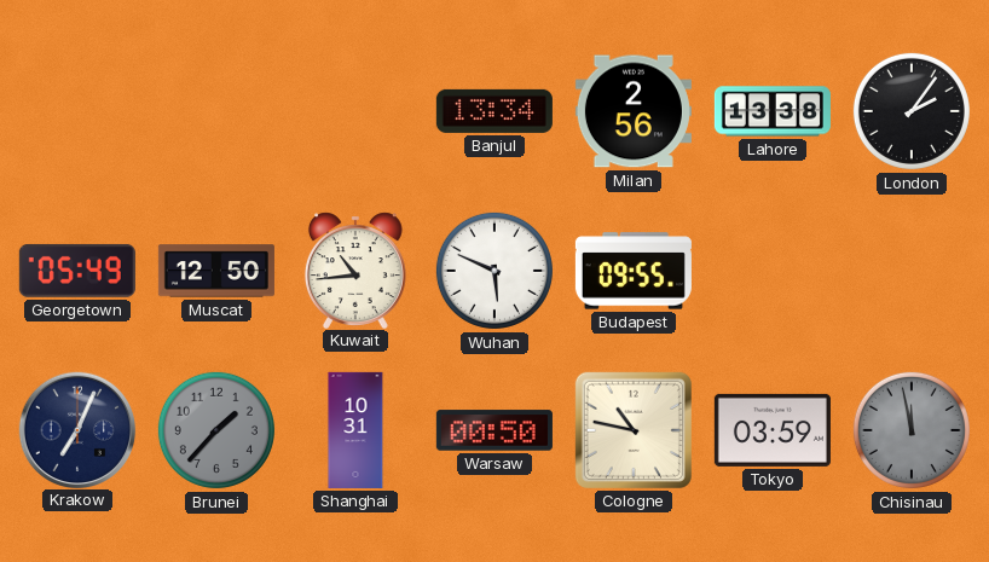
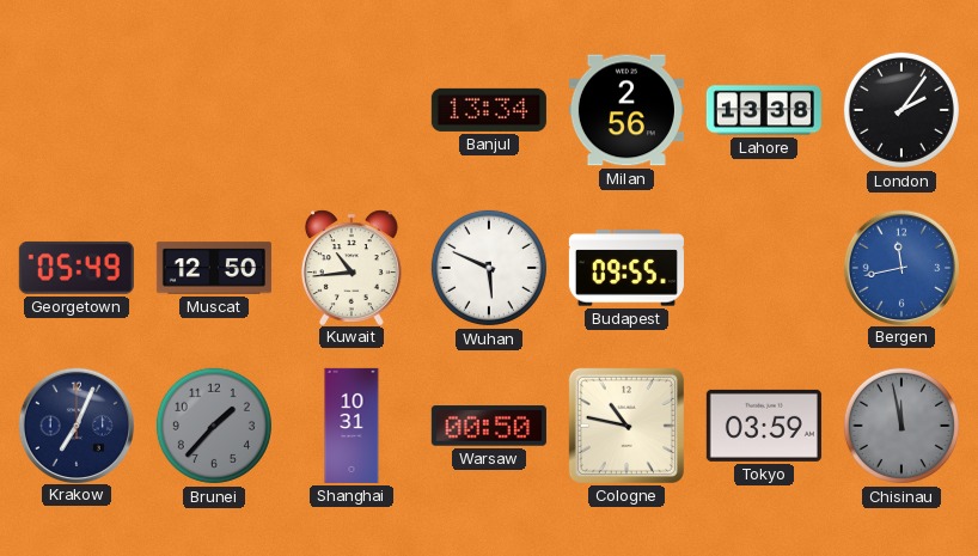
Bergen: none -> 11:43
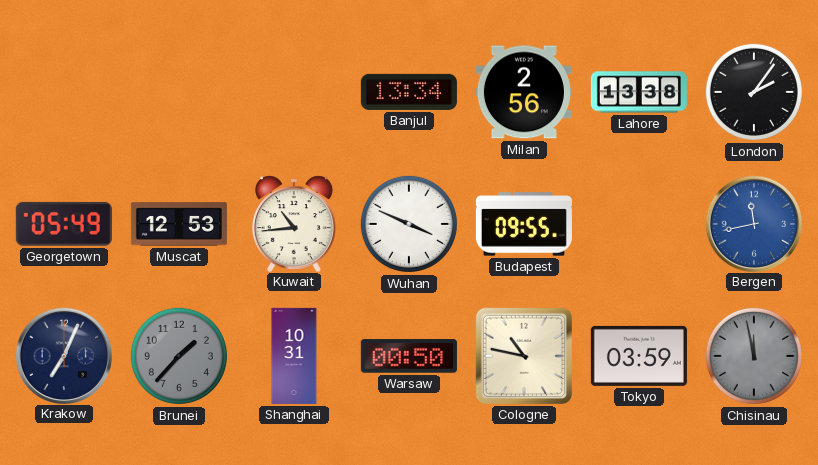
Muscat: 12:50 -> 12:53
Wuhan: 5:49 -> 3:49
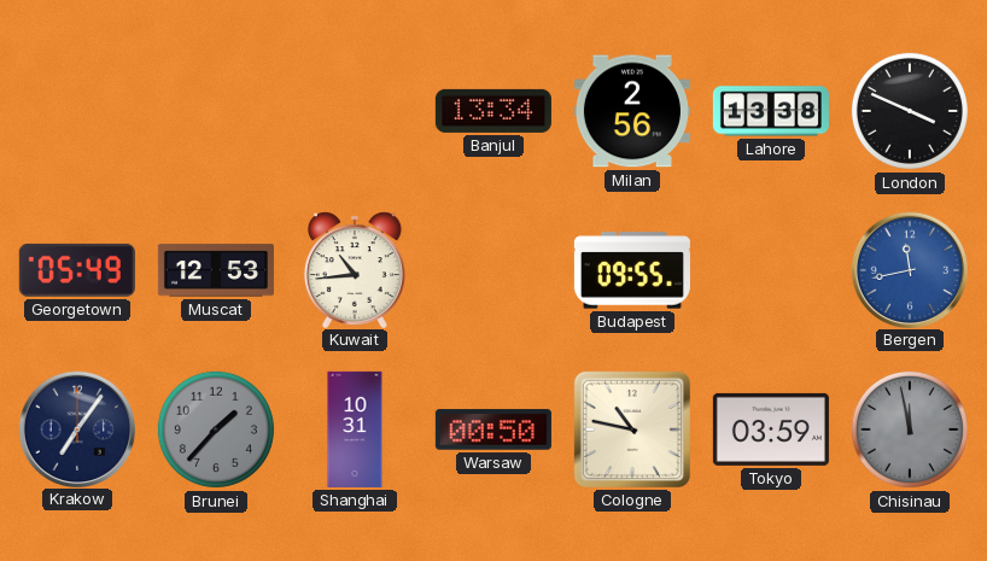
London: 2:06 -> 3:49
Wuhan: 3:49 -> none
Krakow: 7:04 -> 7:06
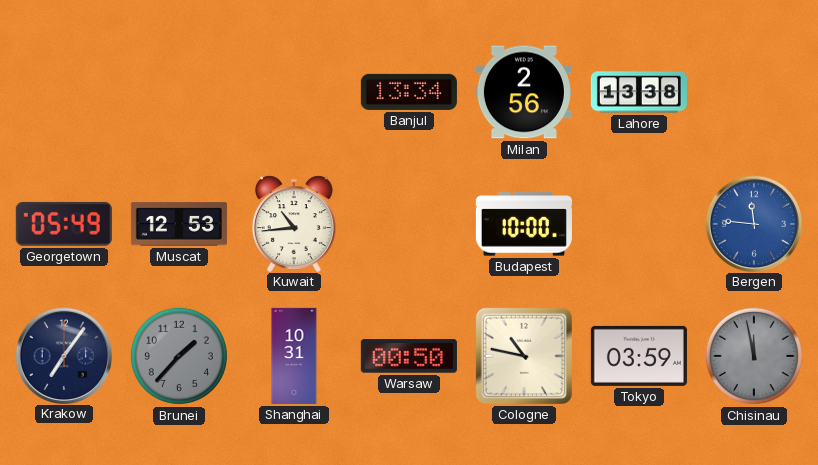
London: 3:49 -> none
Budapest: 09:55 -> 10:00
Bergen: 11:43 -> 11:46
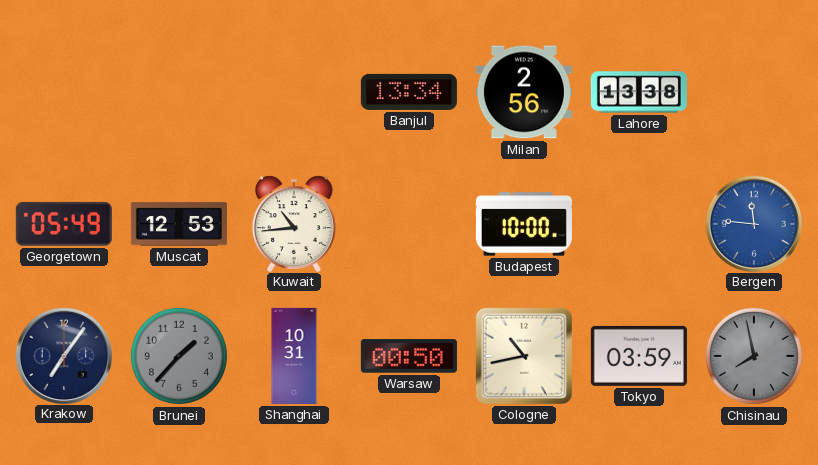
Cologne: 10:47 -> 10:43
Chisinau: 11:58 -> 7:58
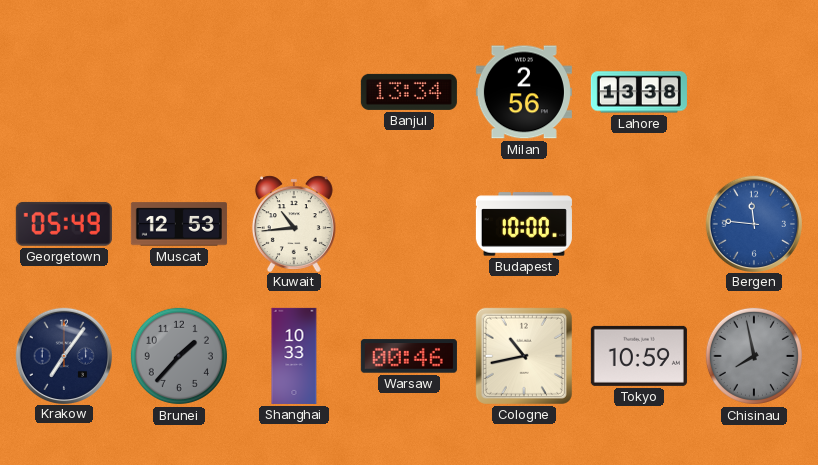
Shanghai: 10:31 -> 10:33
Warsaw: 00:50 -> 00:46
Tokyo: 03:59 -> 10:59
